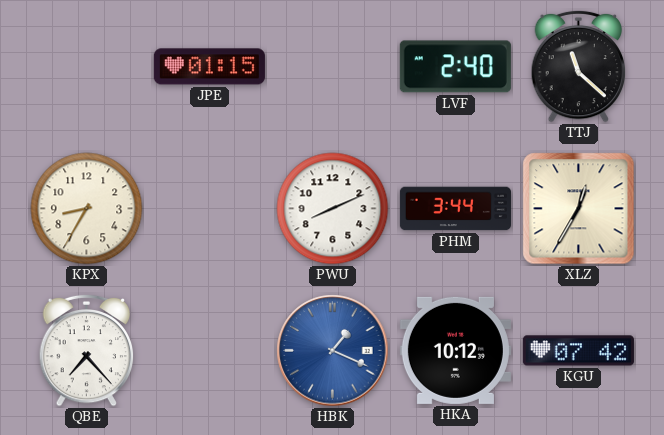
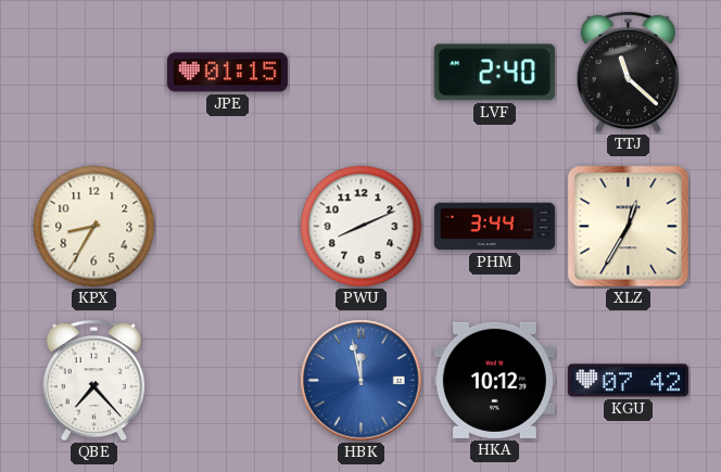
HBK: 1:19 -> 11:58
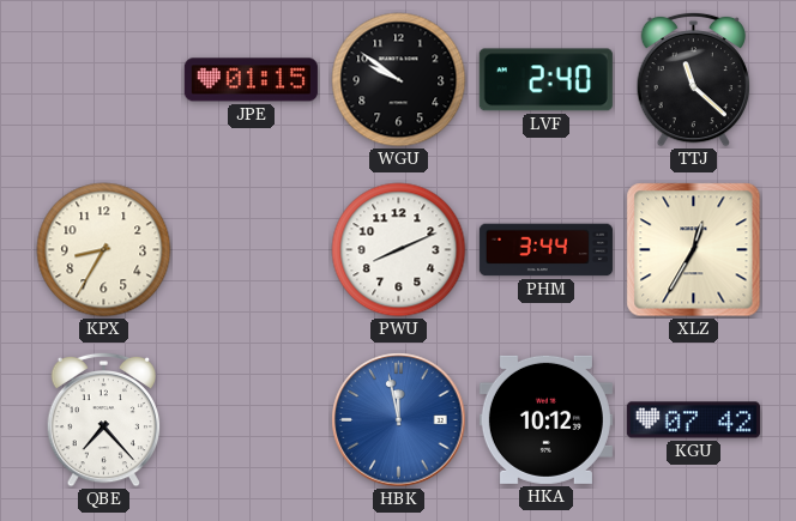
WGU: none -> 9:51
